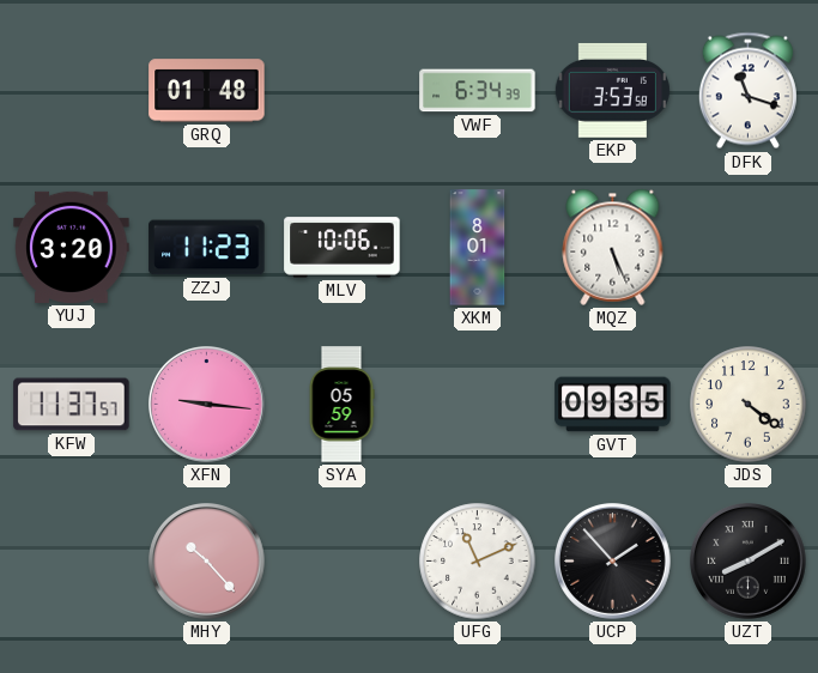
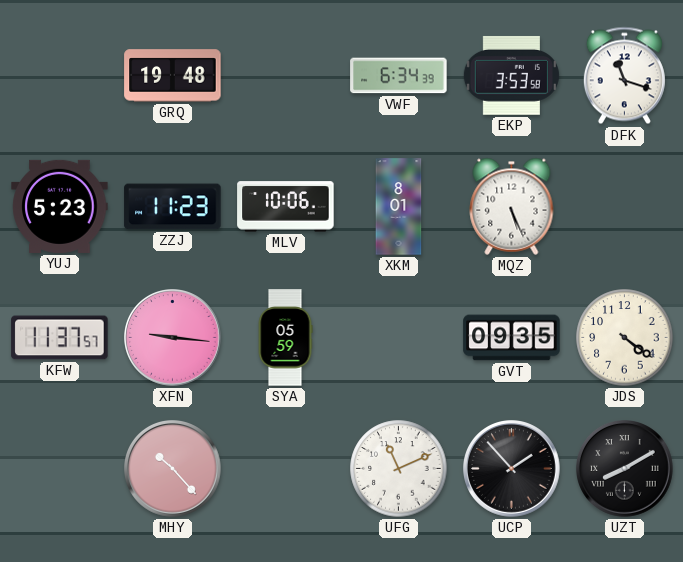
GRQ: 01:48 -> 19:48
YUJ: 3:20 -> 5:23
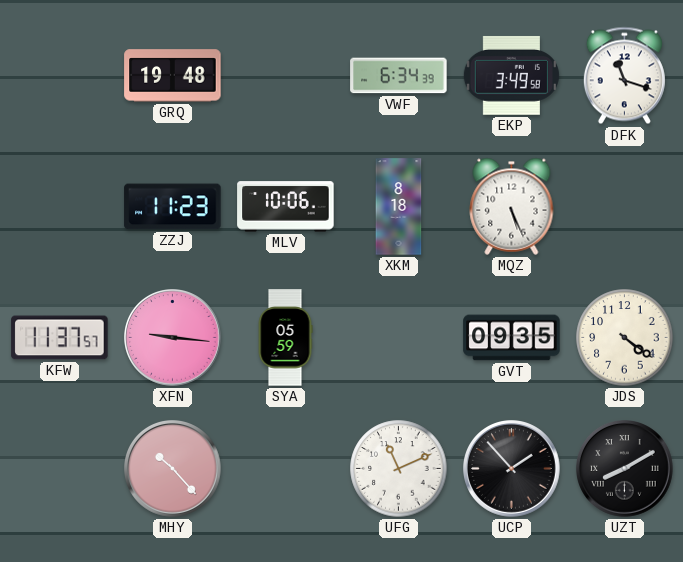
EKP: 3:53 -> 3:49
YUJ: 5:23 -> none
XKM: 8:01 -> 8:18
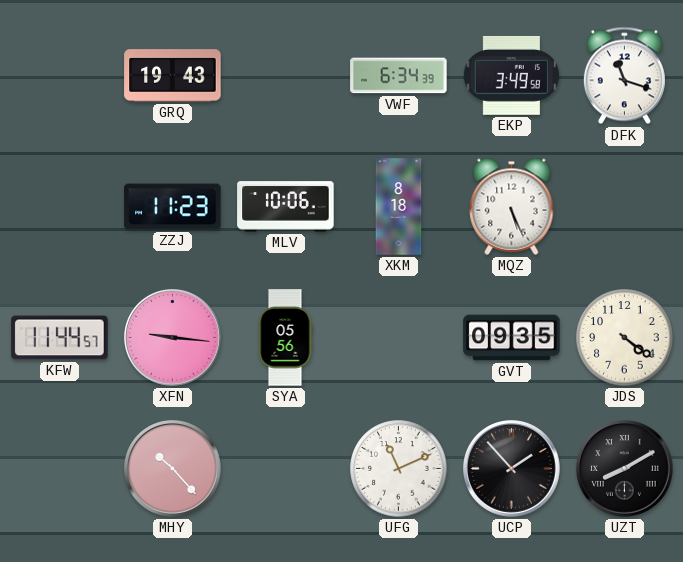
GRQ: 19:48 -> 19:43
KFW: 11:37 -> 11:44
SYA: 05:59 -> 05:56
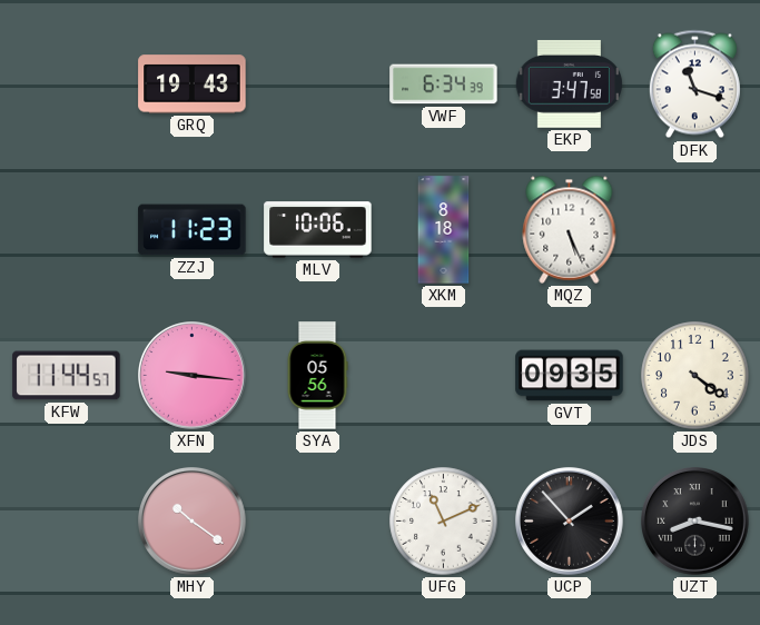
EKP: 3:49 -> 3:47
MHY: 10:23 -> 10:21
UZT: 8:10 -> 8:17
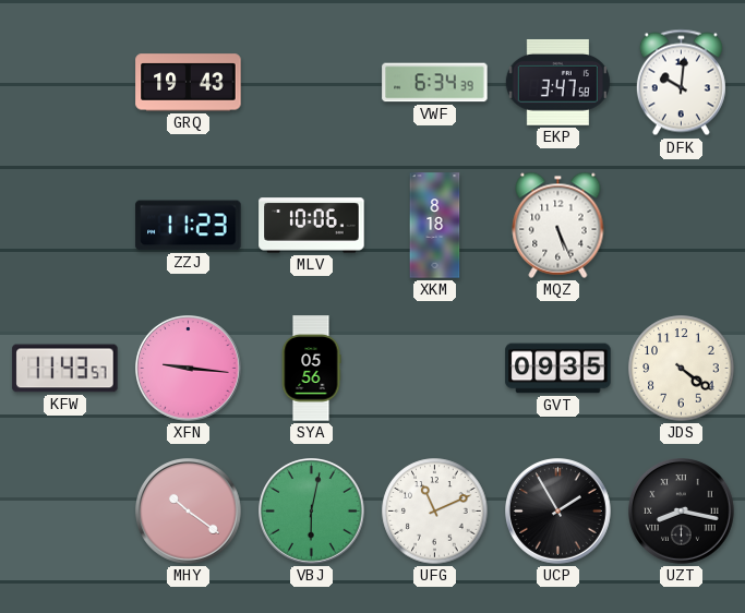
DFK: 11:18 -> 10:01
KFW: 11:44 -> 11:43
VBJ: none -> 6:02
UCP: 1:53 -> 1:55
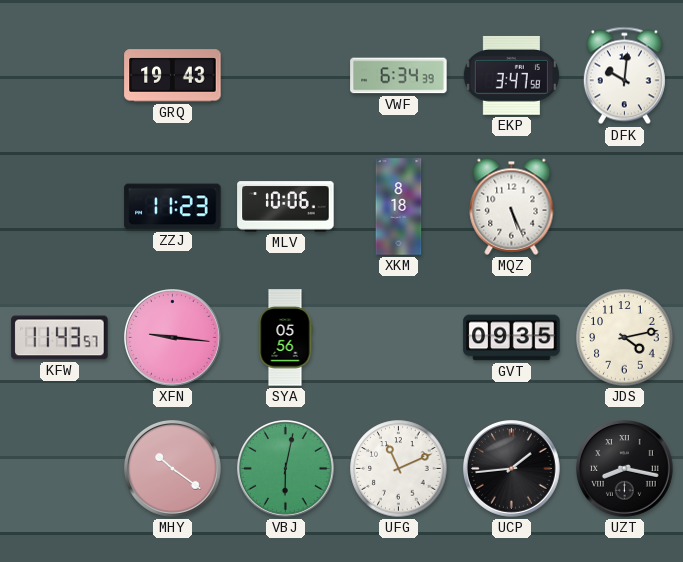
JDS: 4:21 -> 4:13
UCP: 1:55 -> 1:44
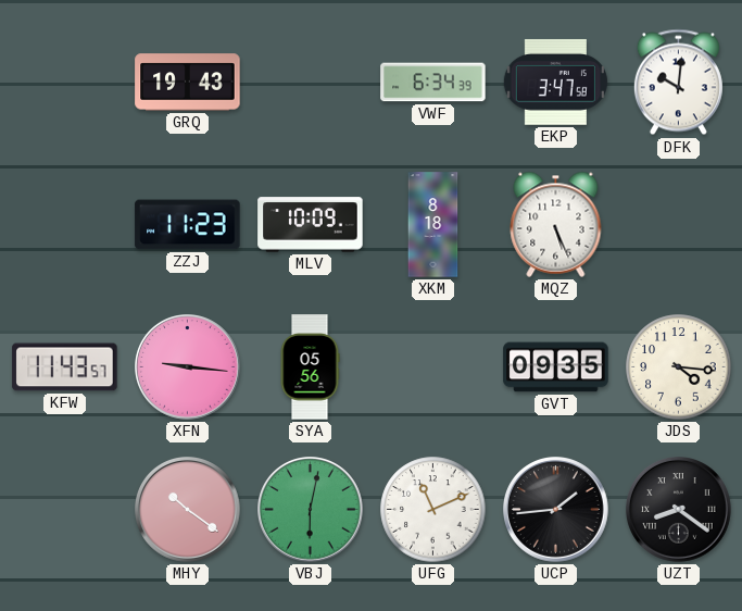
MLV: 10:06 -> 10:09
JDS: 4:13 -> 4:16
UZT: 8:17 -> 8:21
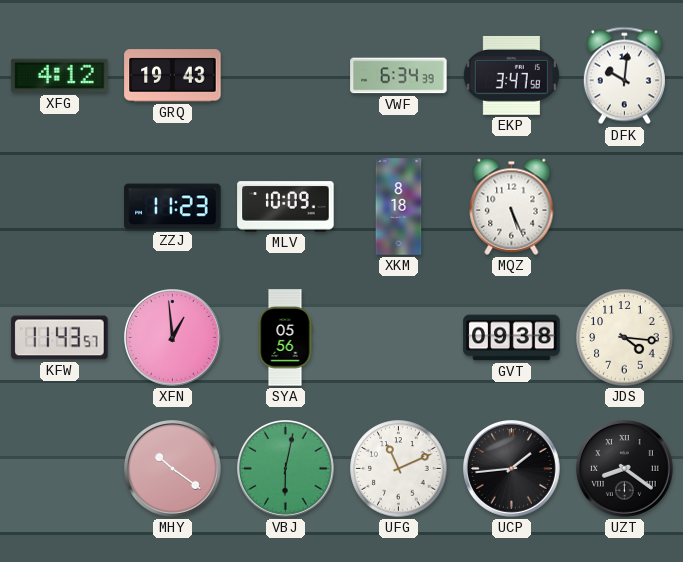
XFG: none -> 4:12
XFN: 9:16 -> 12:59
GVT: 09:35 -> 09:38
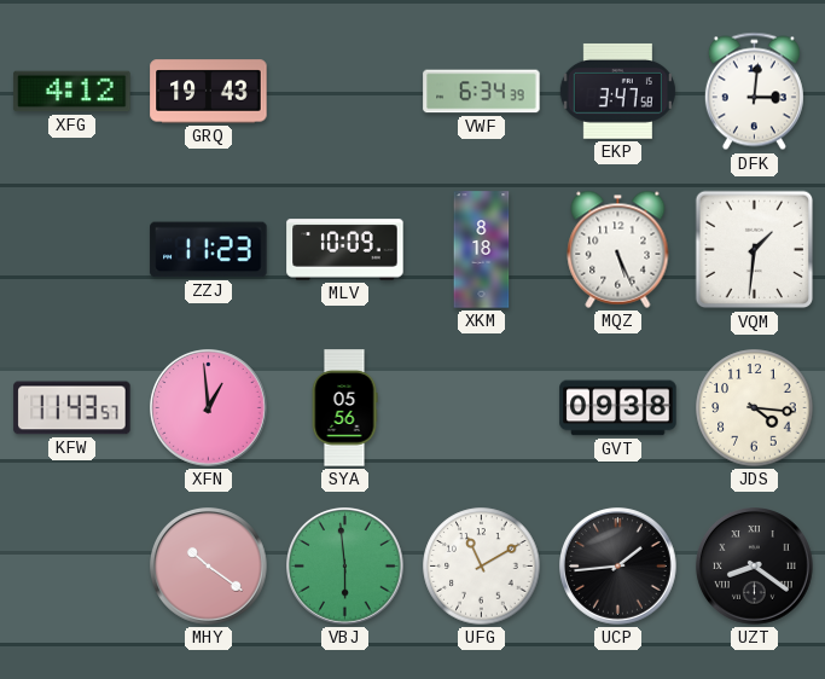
DFK: 10:01 -> 3:01
VQM: none -> 1:31
VBJ: 6:02 -> 5:59
UFG: 11:11 -> 11:10
